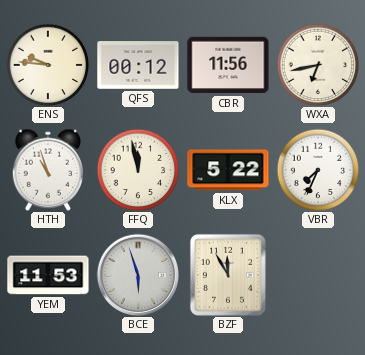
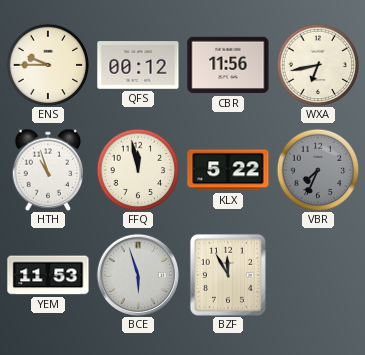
ENS: 9:46 -> 9:45
VBR dial: white -> grey
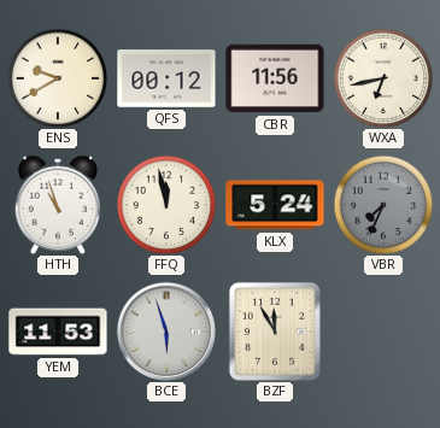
ENS: 9:45 -> 9:40
KLX: 5:22 -> 5:24
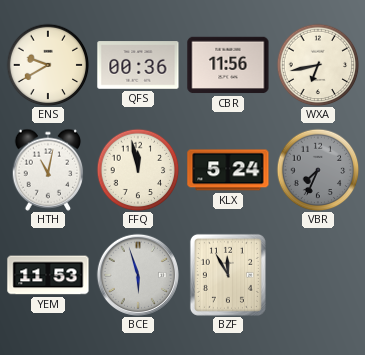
QFS: 00:12 -> 00:36
HTH: 10:57 -> 11:02
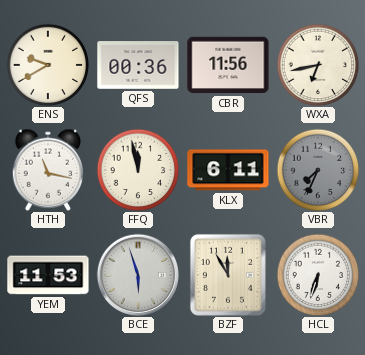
HTH: 11:02 -> 11:17
KLX: 5:24 -> 6:11
HCL: none -> 6:33
